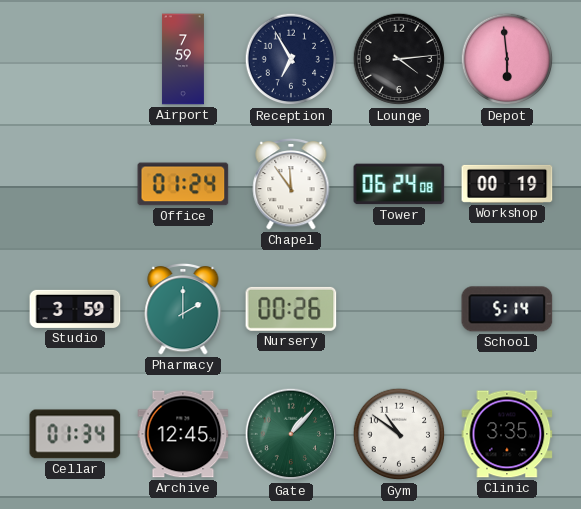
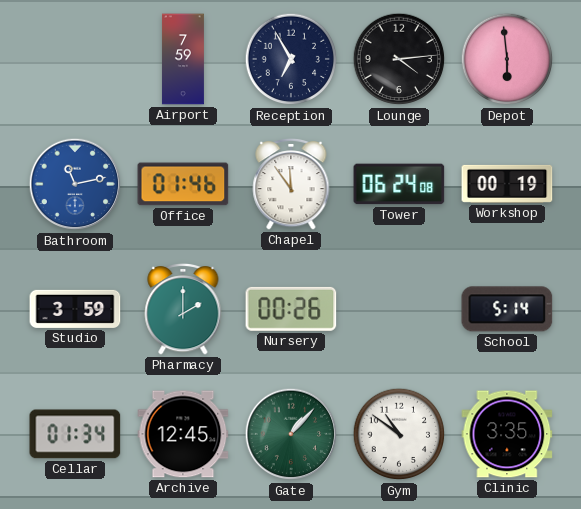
Bathroom: none -> 11:13
Office: 01:24 -> 01:46
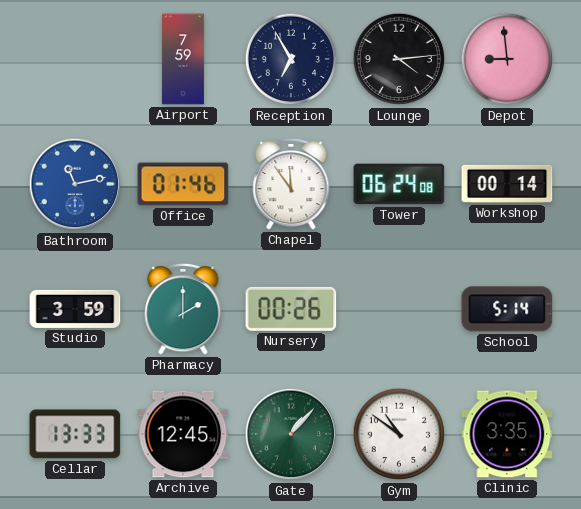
Depot: 5:59 -> 8:59
Workshop: 00:19 -> 00:14
Cellar: 01:34 -> 13:33
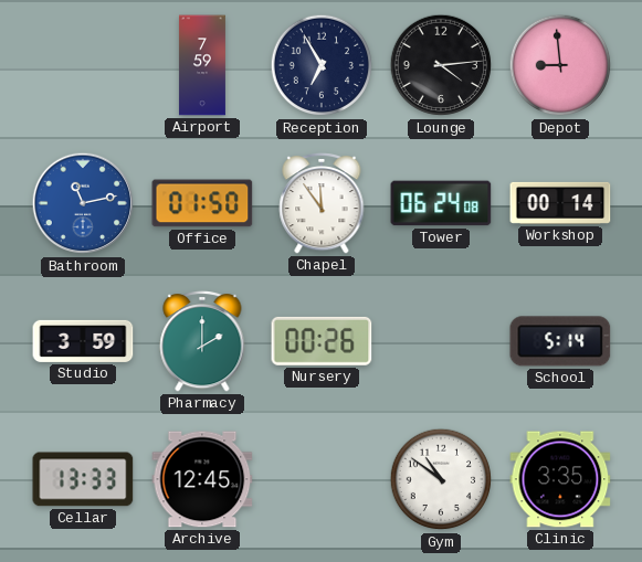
Office: 01:46 -> 01:50
Gate: 1:07 -> none
